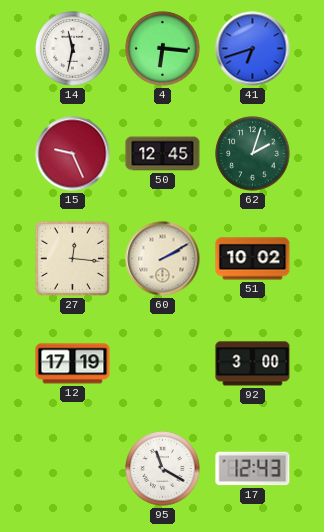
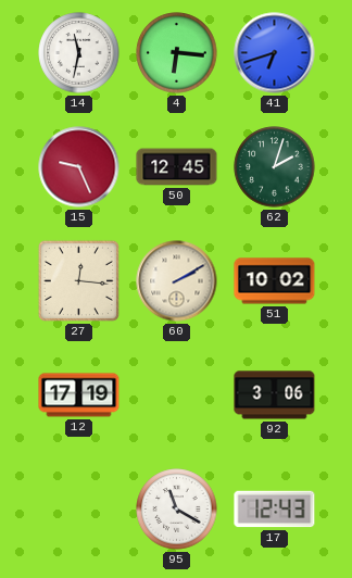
92: 3:00 -> 3:06
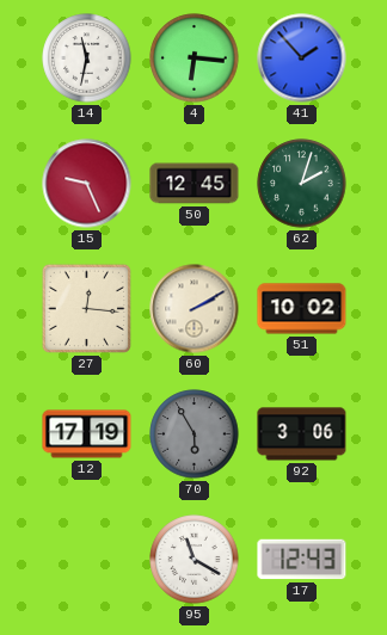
41: 6:42 -> 1:53
70: none -> 5:55
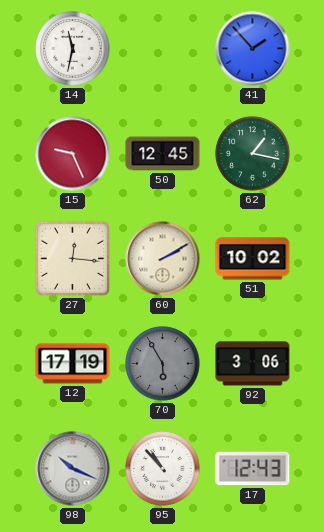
4: 6:16 -> none
62: 2:03 -> 1:17
98: none -> 10:19
95: 11:20 -> 10:53
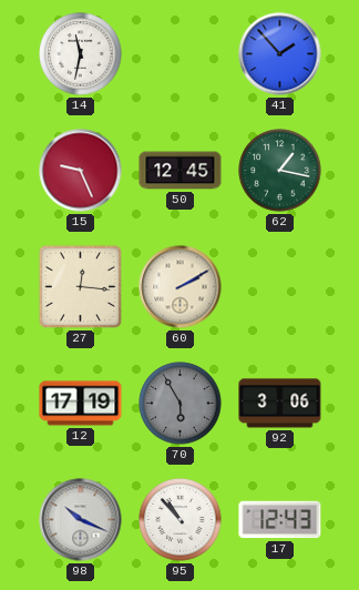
51: 10:02 -> none
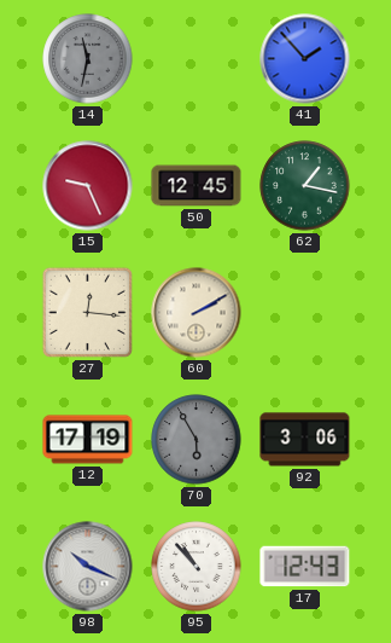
14 dial: white -> grey
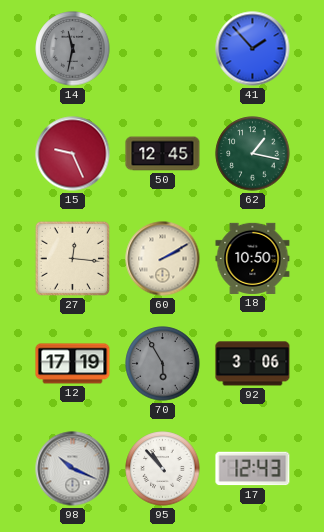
18: none -> 10:50
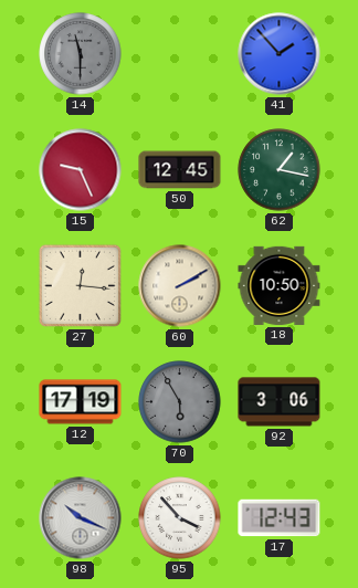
14: 11:32 -> 11:30
95: 10:53 -> 3:53
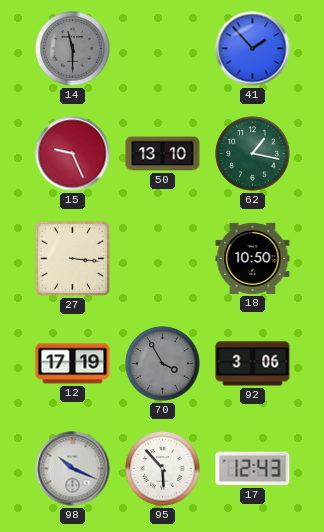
50: 12:45 -> 13:10
27: 12:16 -> 3:16
60: 2:10 -> none
70: 5:55 -> 3:55
95: 3:53 -> 5:53
